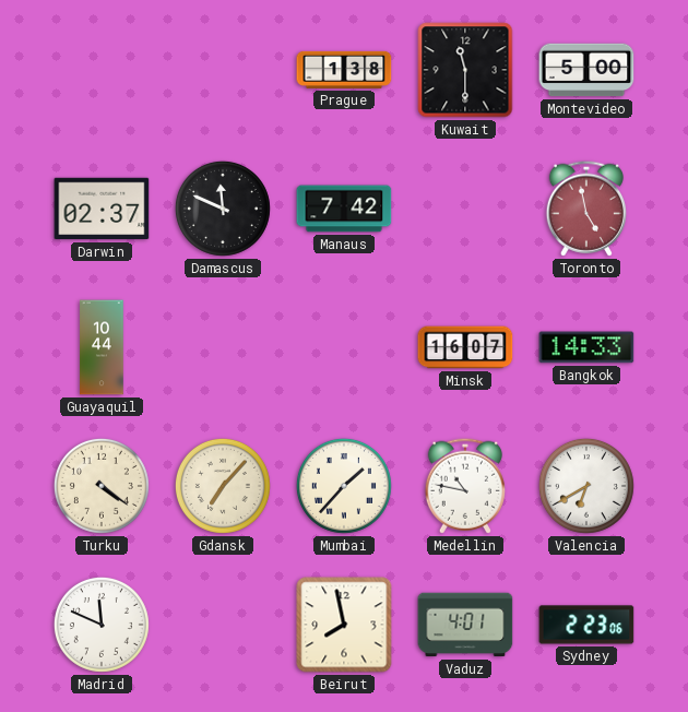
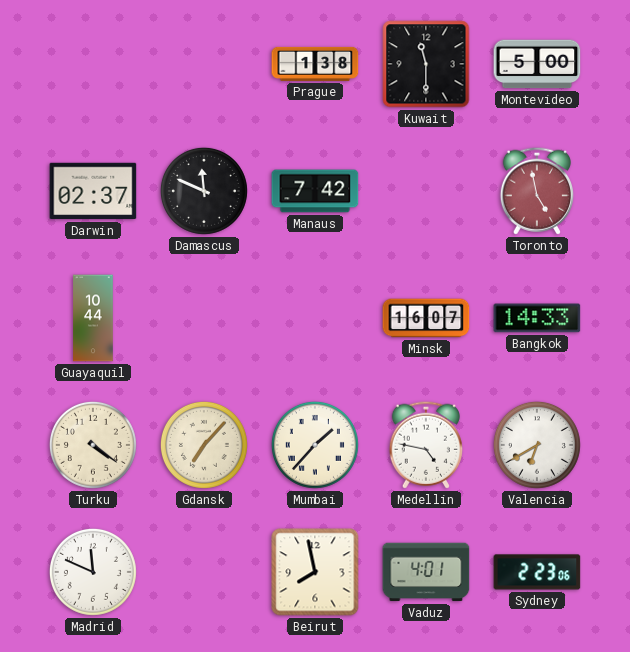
Medellin: 10:47 -> 4:47
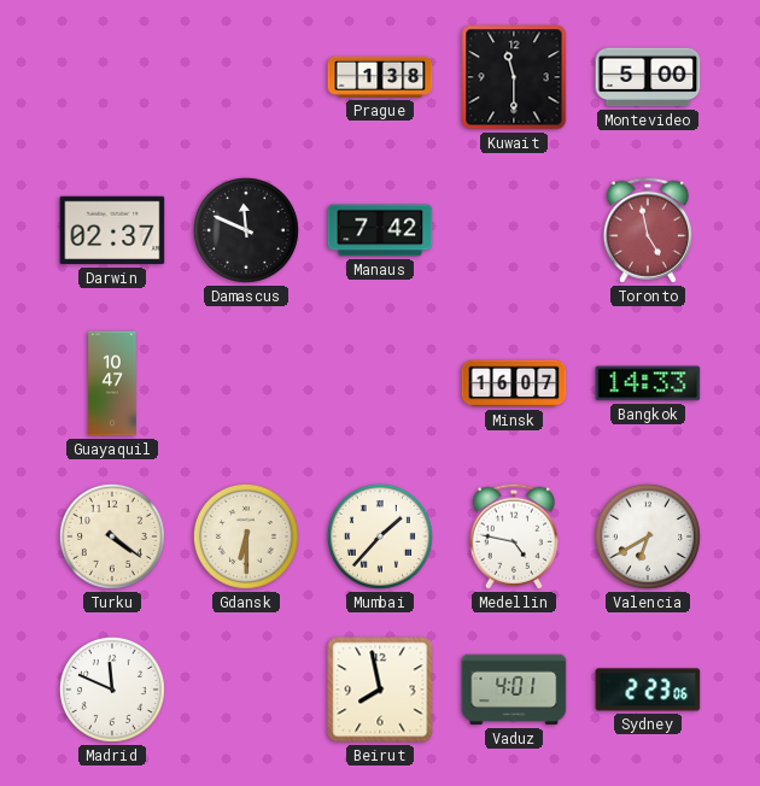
Guayaquil: 10:44 -> 10:47
Gdansk: 7:07 -> 6:30
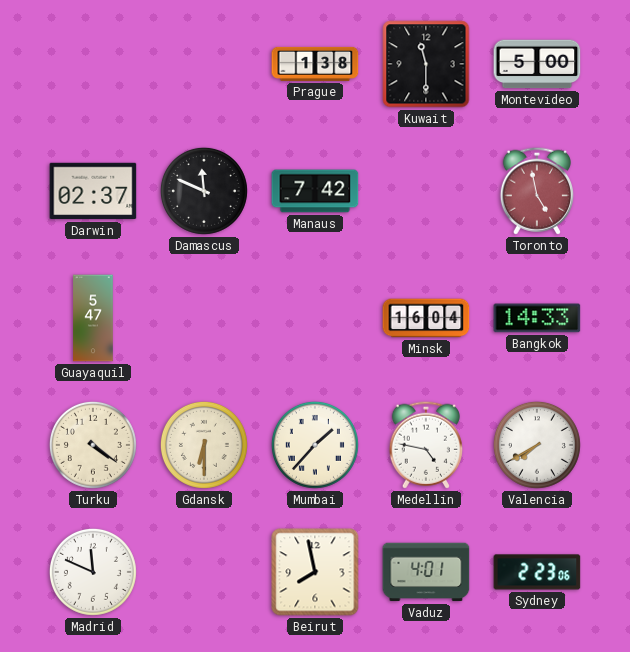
Guayaquil: 10:47 -> 5:47
Minsk: 16:07 -> 16:04
Valencia: 6:40 -> 7:40
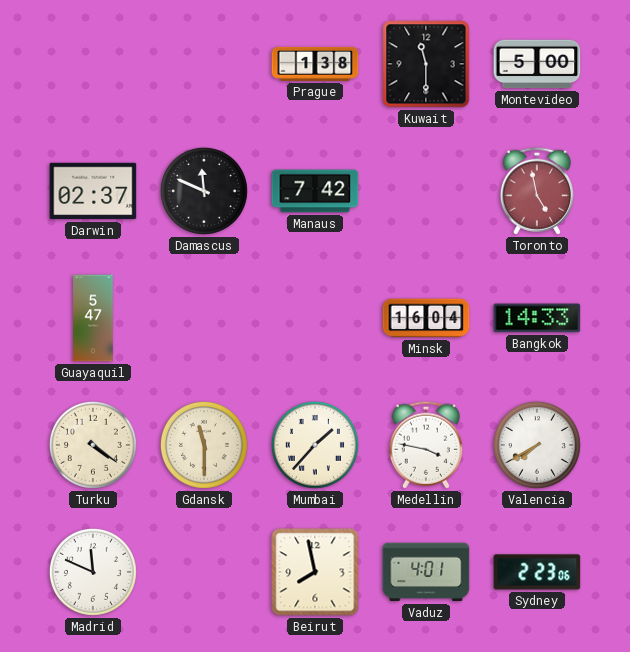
Gdansk: 6:30 -> 11:30
Medellin: 4:47 -> 3:47
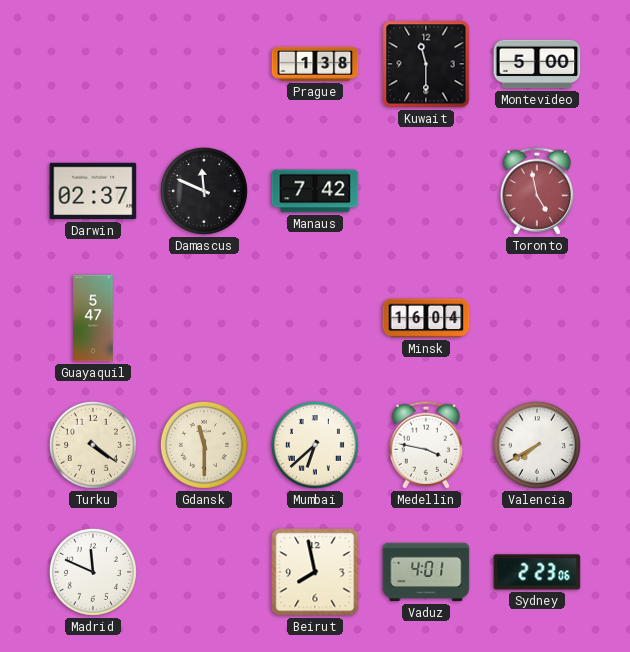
Bangkok: 14:33 -> none
Mumbai: 1:37 -> 6:38
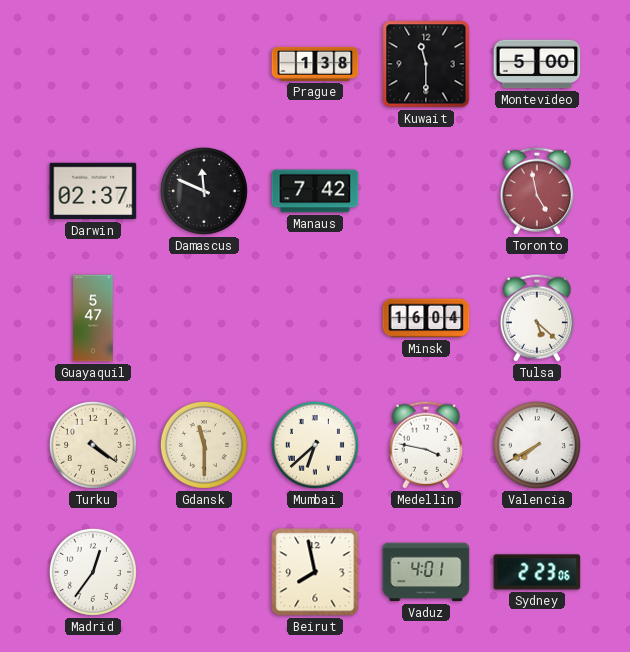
Tulsa: none -> 5:22
Madrid: 11:49 -> 12:36
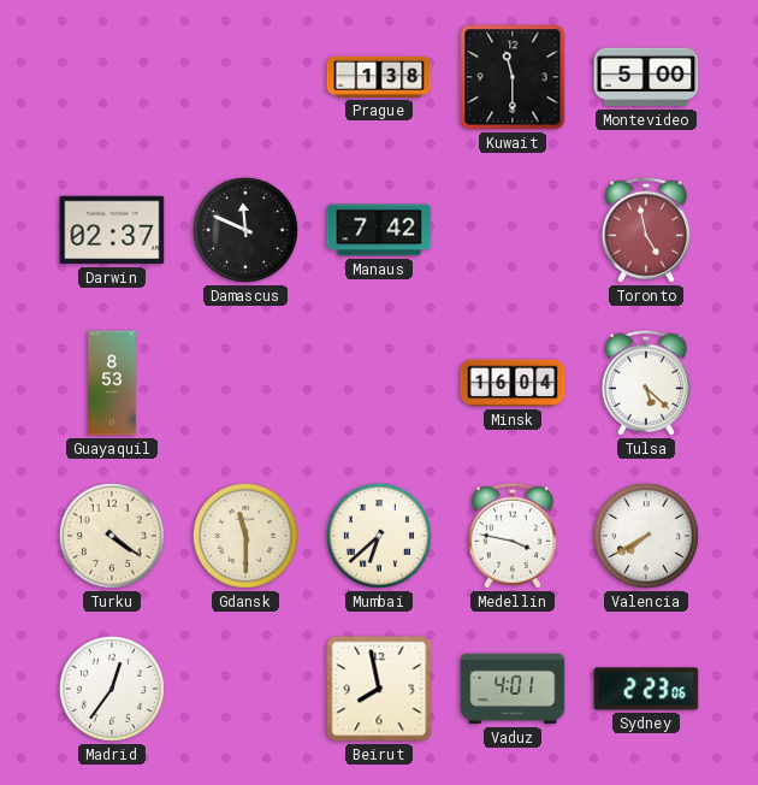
Guayaquil: 5:47 -> 8:53
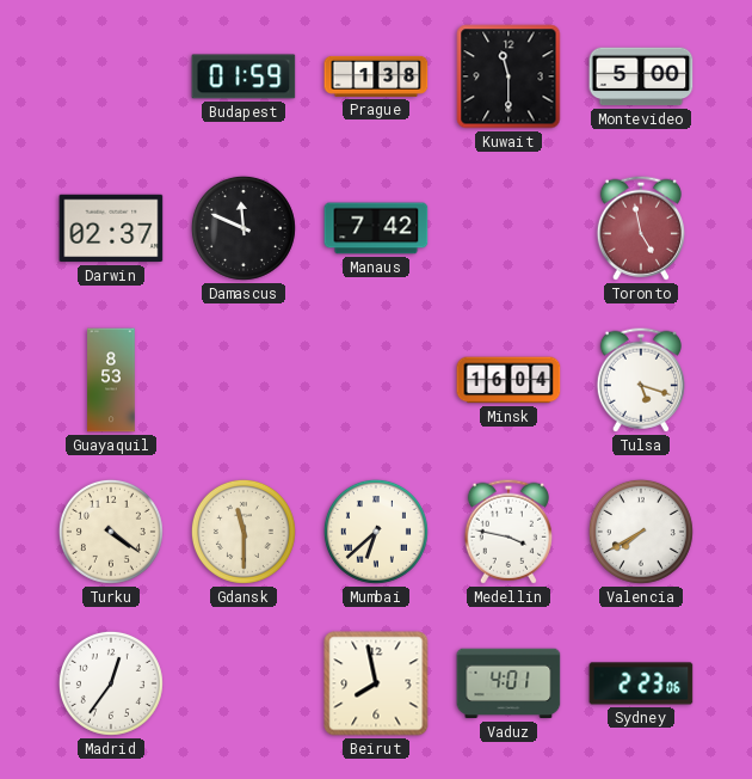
Budapest: none -> 01:59
Tulsa: 5:22 -> 5:18
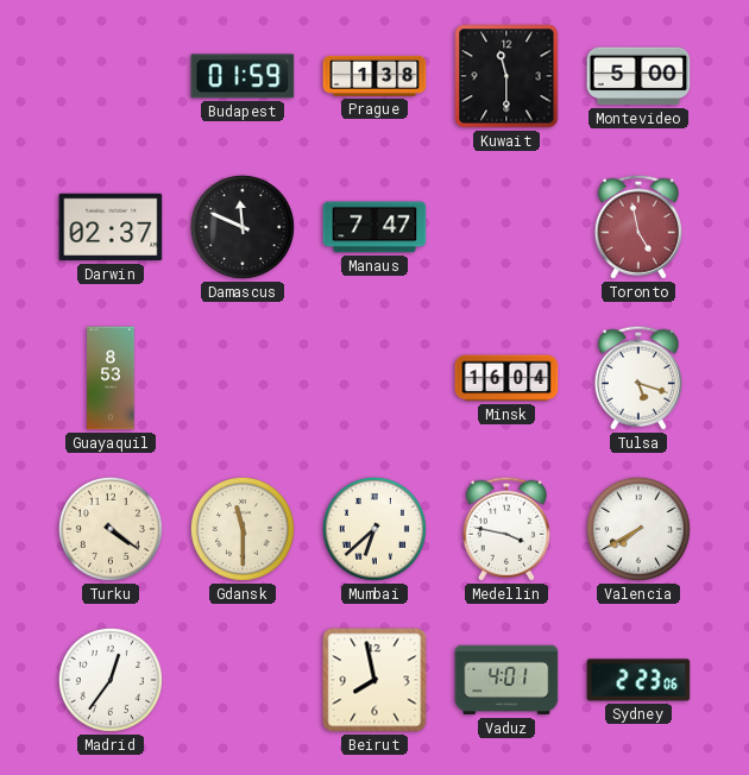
Manaus: 7:42 -> 7:47
